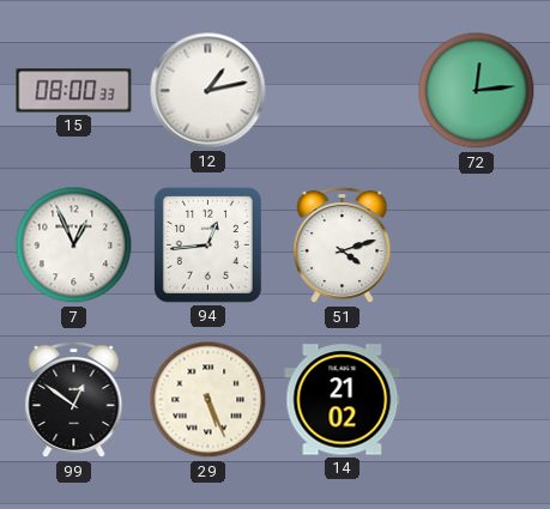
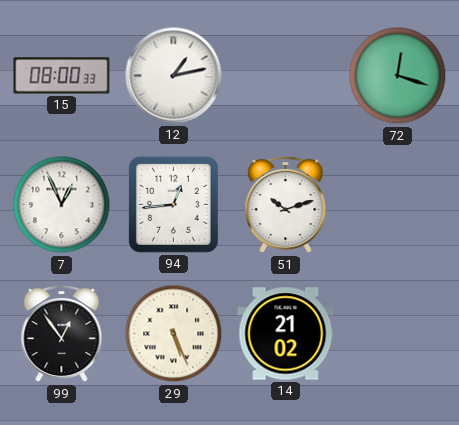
72: 12:14 -> 12:18
51: 4:12 -> 10:12
99: 12:51 -> 12:54
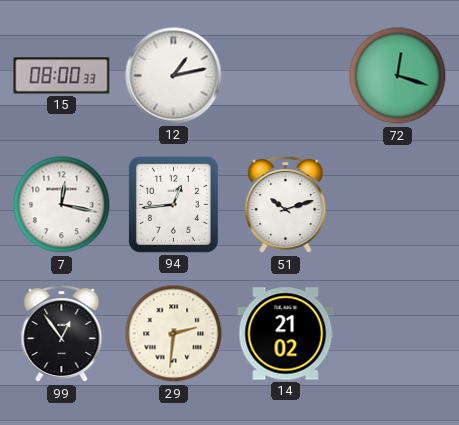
7: 12:56 -> 12:17
29: 5:26 -> 2:31
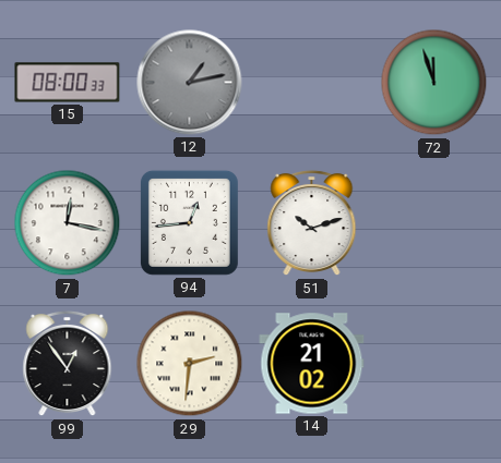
12 dial: white -> grey
72: 12:18 -> 11:57
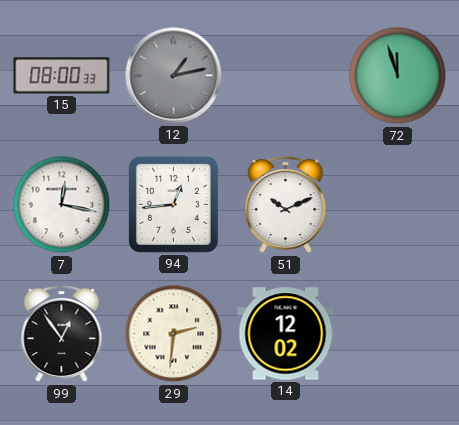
51: 10:12 -> 10:11
14: 21:02 -> 12:02
